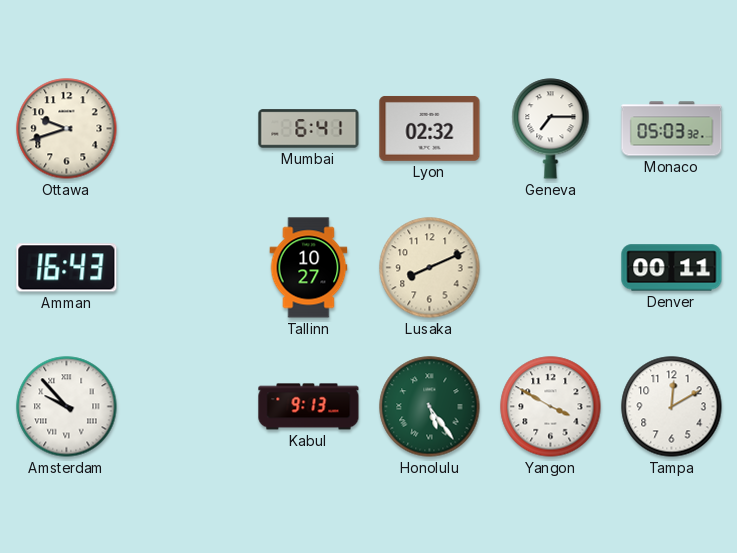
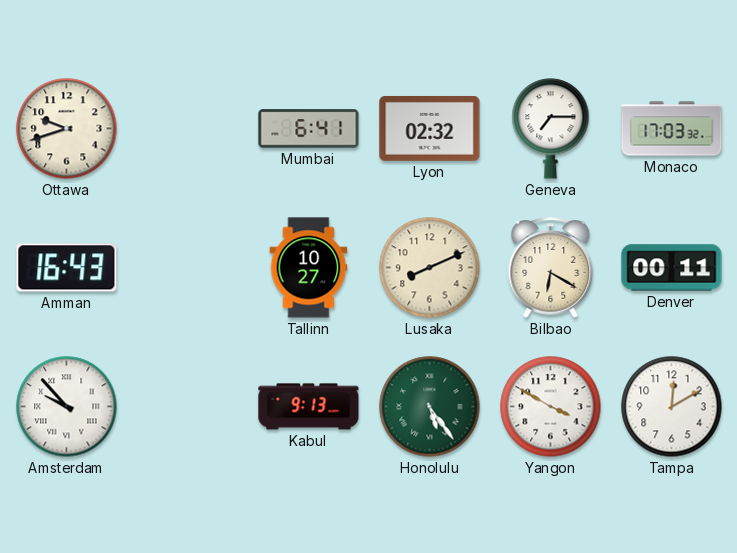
Monaco: 05:03 -> 17:03
Bilbao: none -> 6:20
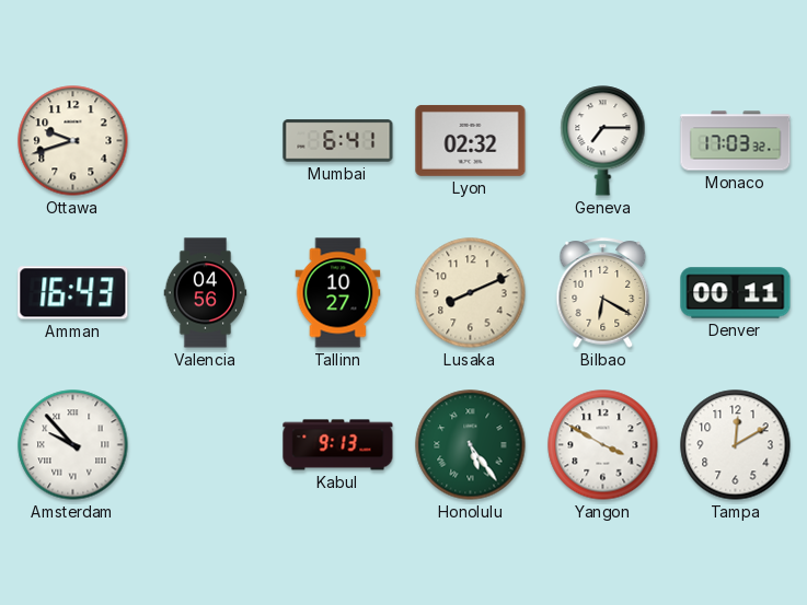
Valencia: none -> 04:56
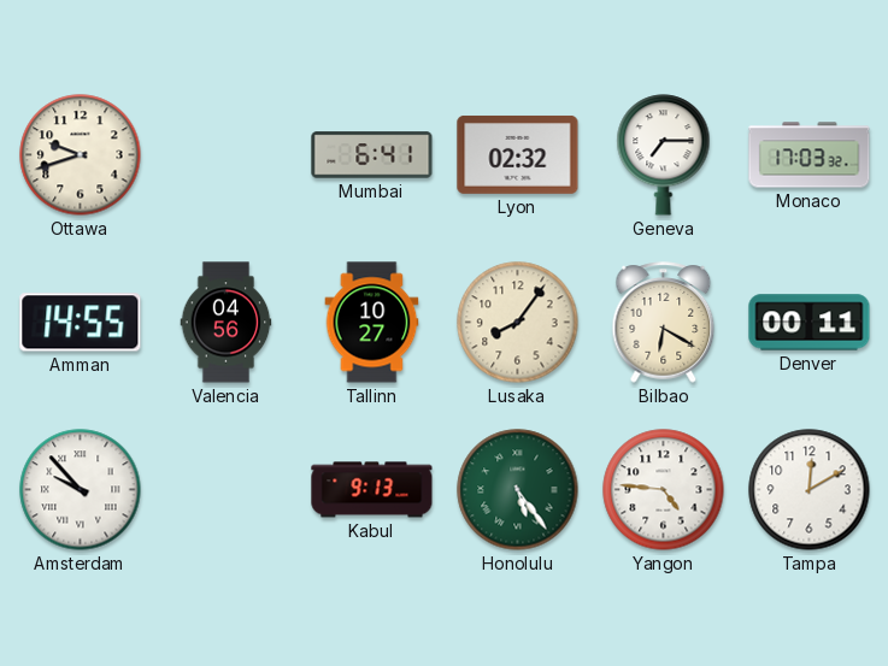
Amman: 16:43 -> 14:55
Lusaka: 8:11 -> 8:06
Yangon: 3:50 -> 4:46
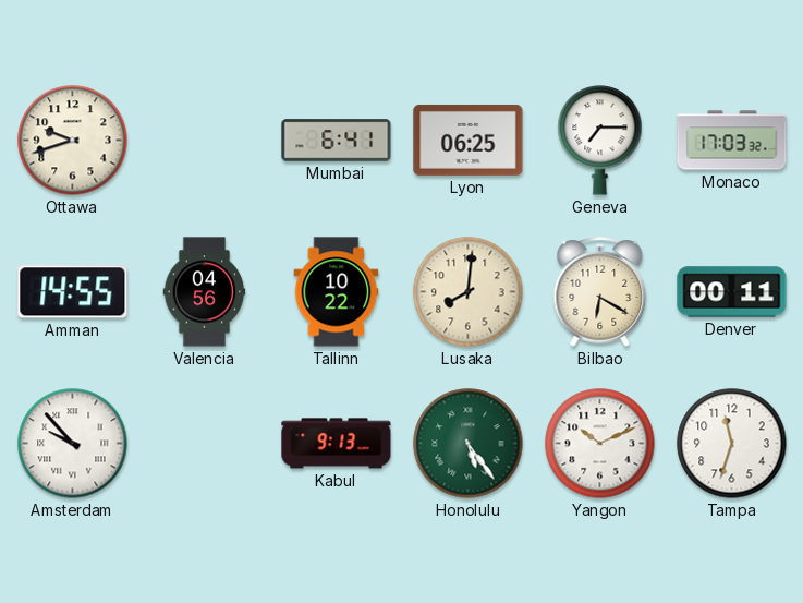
Lyon: 02:32 -> 06:25
Tallinn: 10:27 -> 10:22
Lusaka: 8:06 -> 8:01
Yangon: 4:46 -> 10:11
Tampa: 12:10 -> 11:33
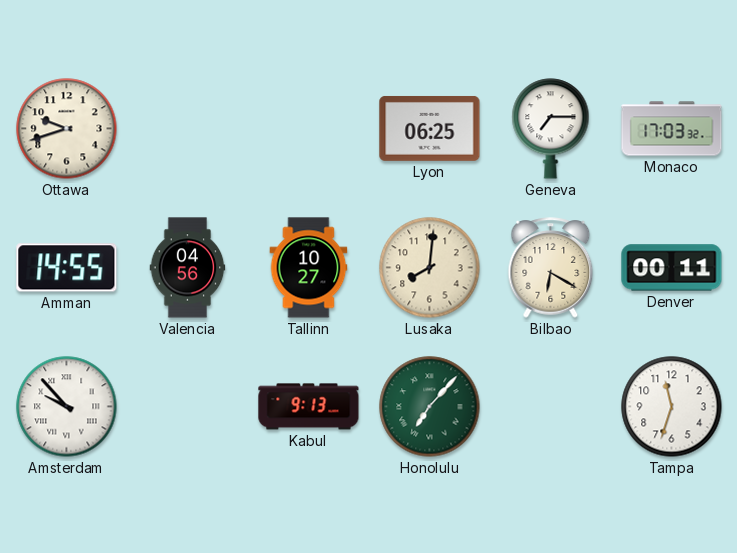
Mumbai: 6:41 -> none
Tallinn: 10:22 -> 10:27
Honolulu: 5:24 -> 7:07
Yangon: 10:11 -> none
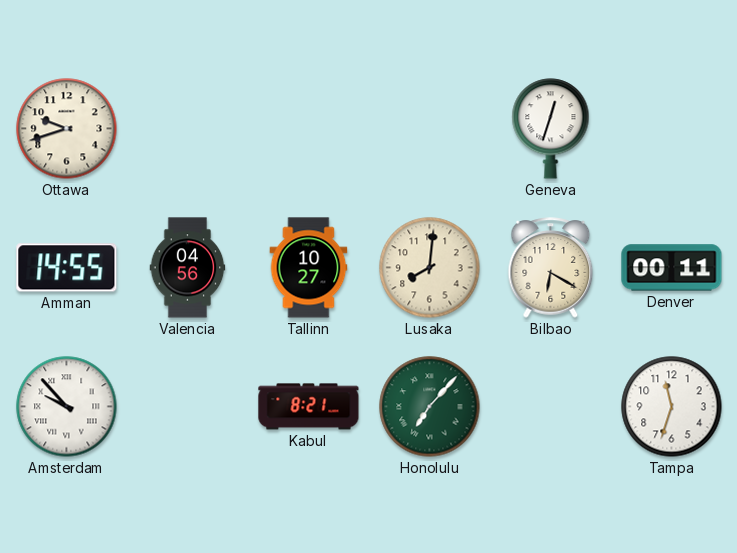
Lyon: 06:25 -> none
Geneva: 7:15 -> 12:33
Monaco: 17:03 -> none
Kabul: 9:13 -> 8:21
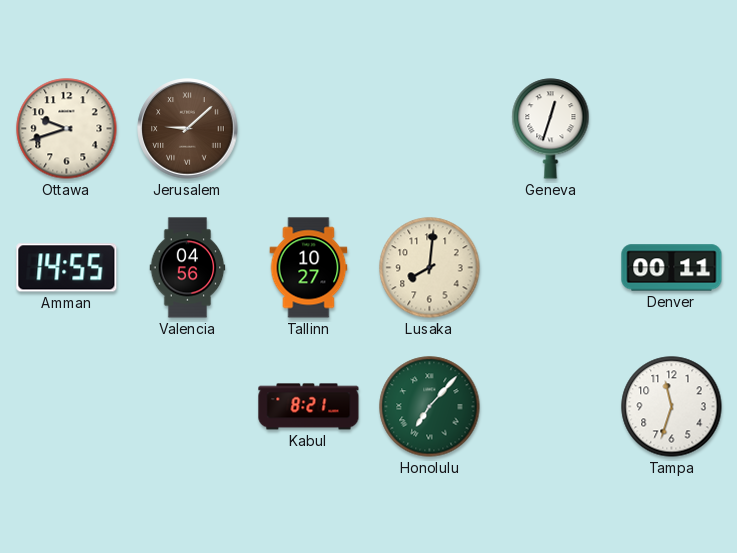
Jerusalem: none -> 9:08
Bilbao: 6:20 -> none
Amsterdam: 9:53 -> none
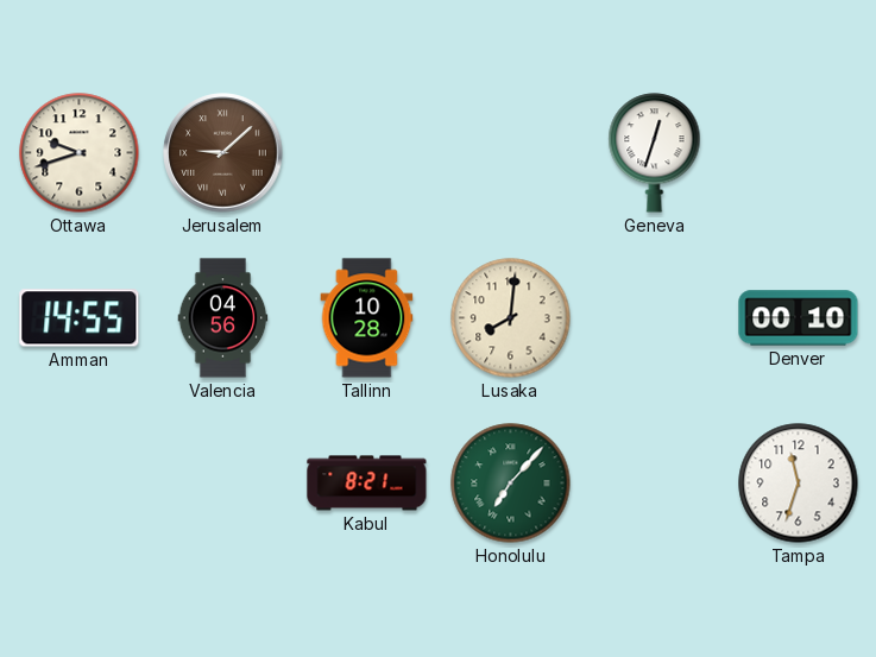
Tallinn: 10:27 -> 10:28
Denver: 00:11 -> 00:10
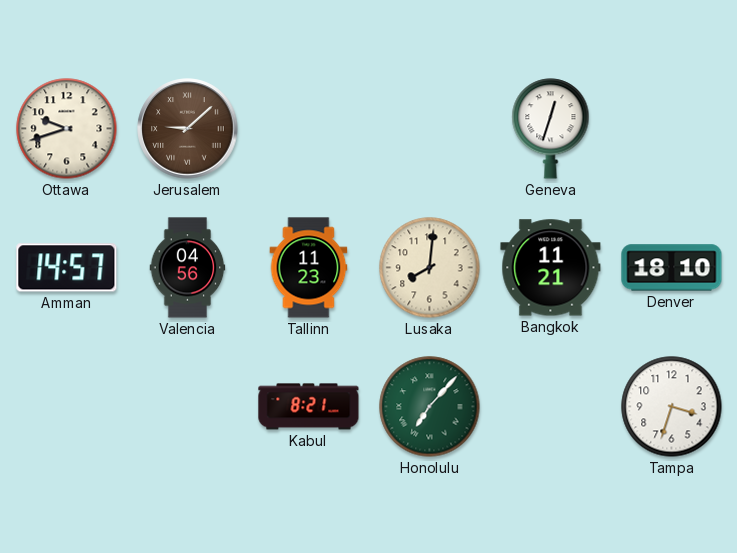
Amman: 14:55 -> 14:57
Tallinn: 10:28 -> 11:23
Bangkok: none -> 11:21
Denver: 00:10 -> 18:10
Tampa: 11:33 -> 3:33
